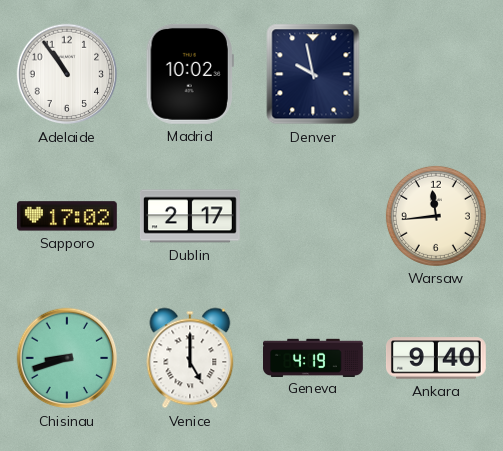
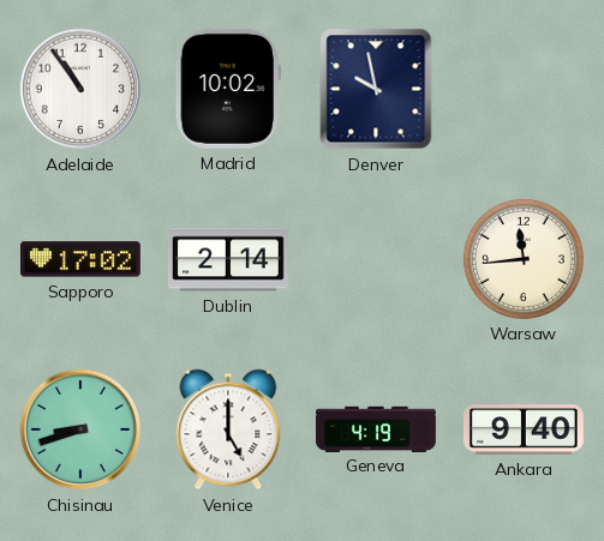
Dublin: 2:17 -> 2:14
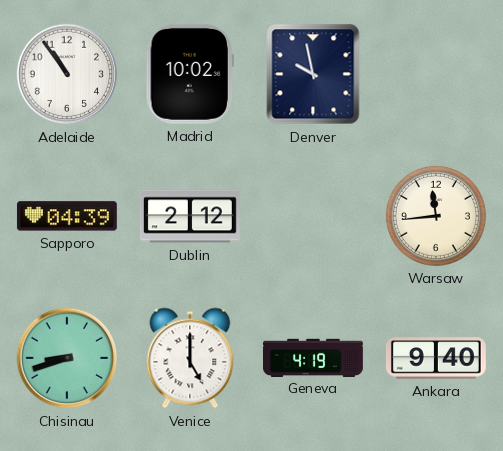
Sapporo: 17:02 -> 04:39
Dublin: 2:14 -> 2:12
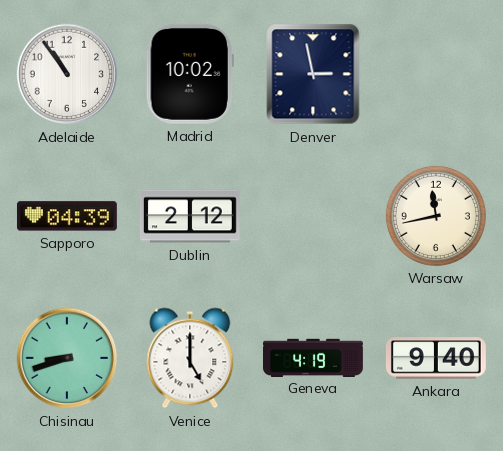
Denver: 9:58 -> 2:58
Warsaw: 11:44 -> 11:43
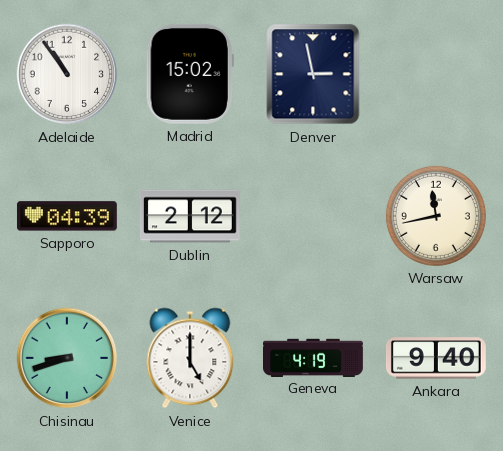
Madrid: 10:02 -> 15:02
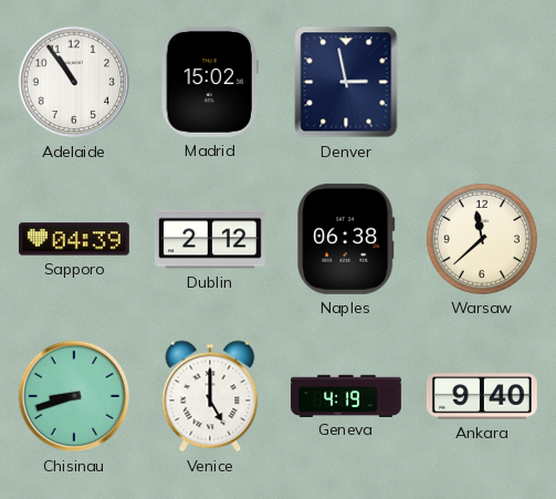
Naples: none -> 06:38
Warsaw: 11:43 -> 11:38
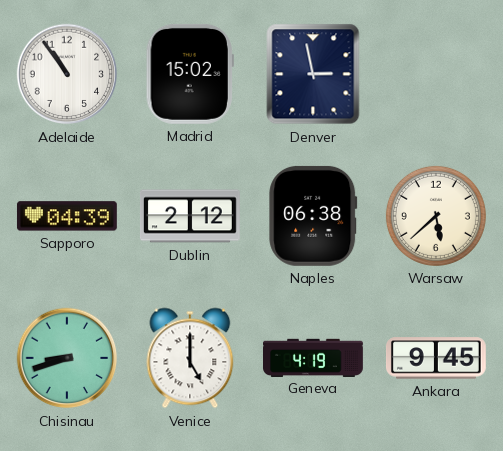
Warsaw: 11:38 -> 5:38
Ankara: 9:40 -> 9:45
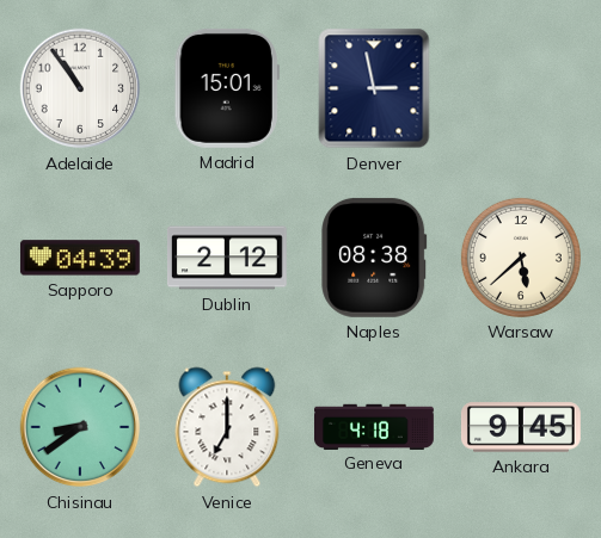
Madrid: 15:02 -> 15:01
Naples: 06:38 -> 08:38
Chisinau: 8:42 -> 8:39
Venice: 5:00 -> 7:00
Geneva: 4:19 -> 4:18
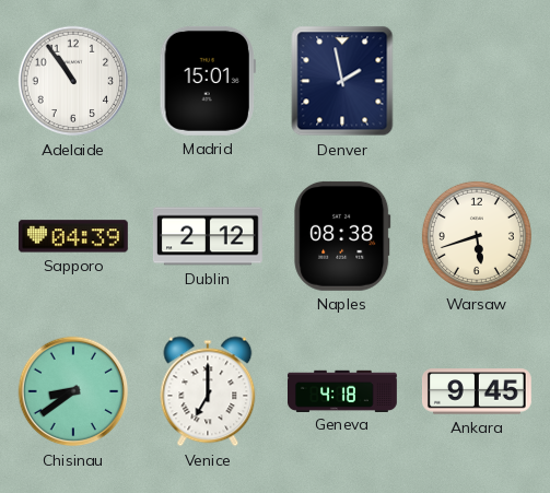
Denver: 2:58 -> 1:58
Warsaw: 5:38 -> 5:42
